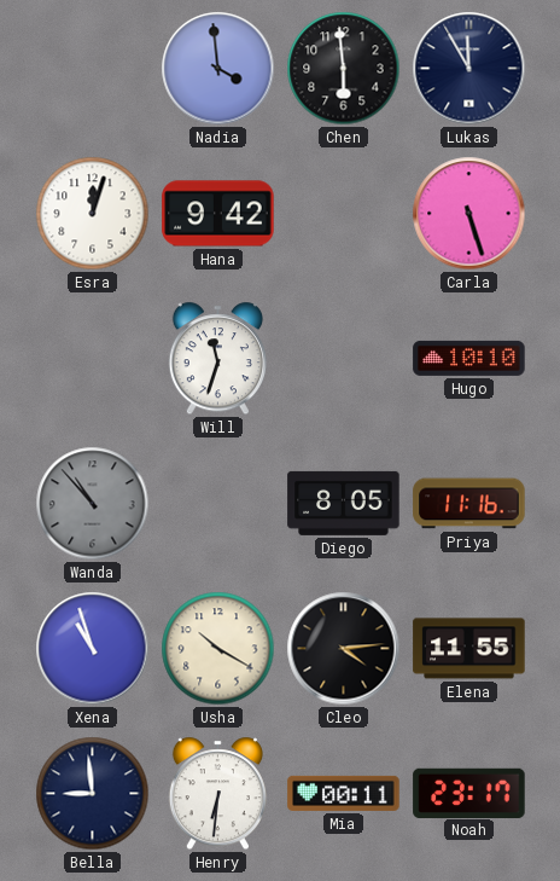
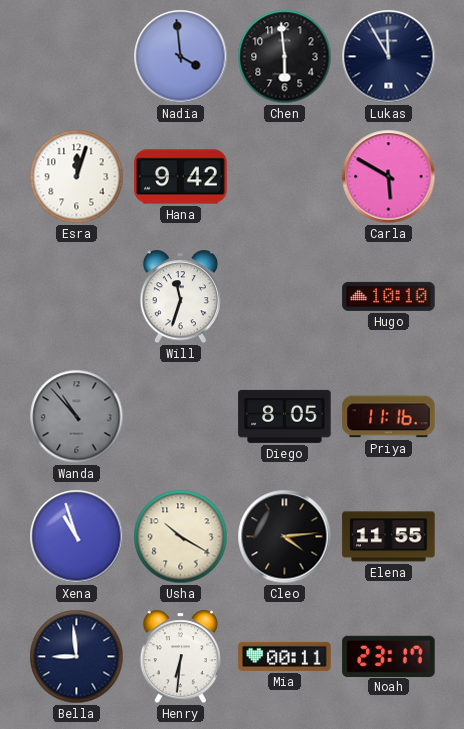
Carla: 5:27 -> 5:50
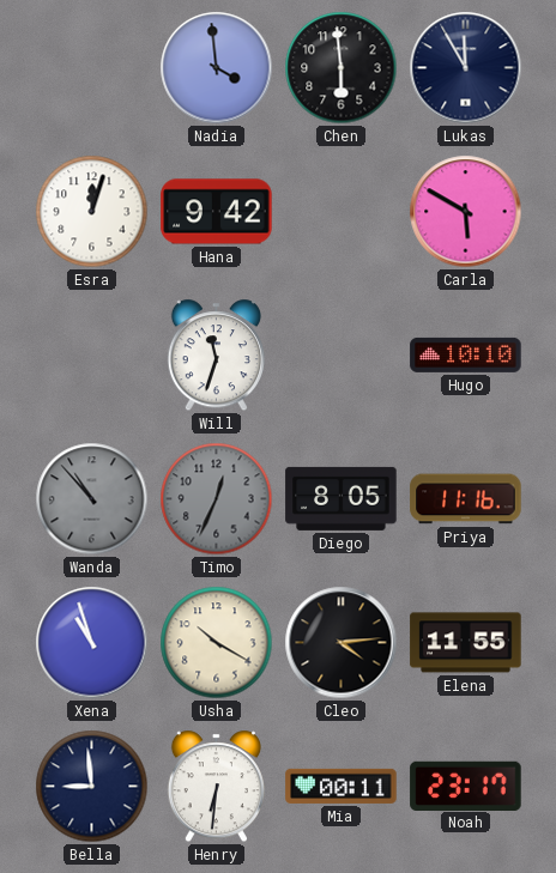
Timo: none -> 12:34
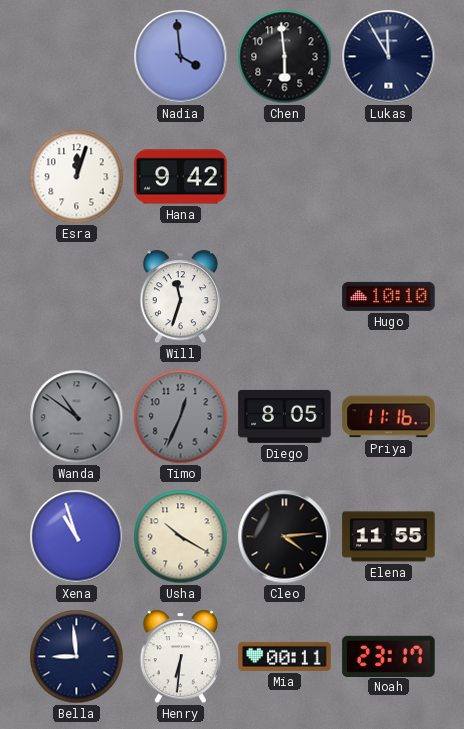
Carla: 5:50 -> none
Wanda: 10:53 -> 10:51
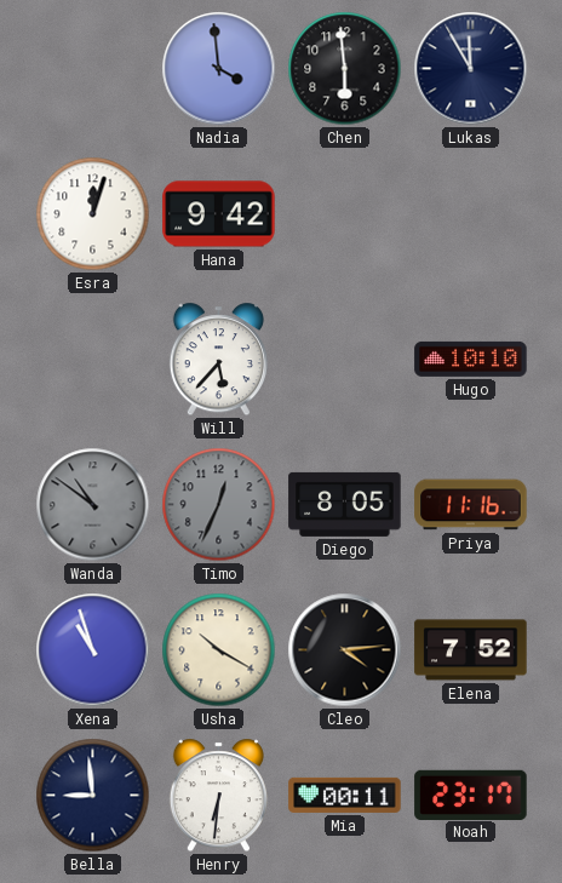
Will: 11:33 -> 5:37
Elena: 11:55 -> 7:52
